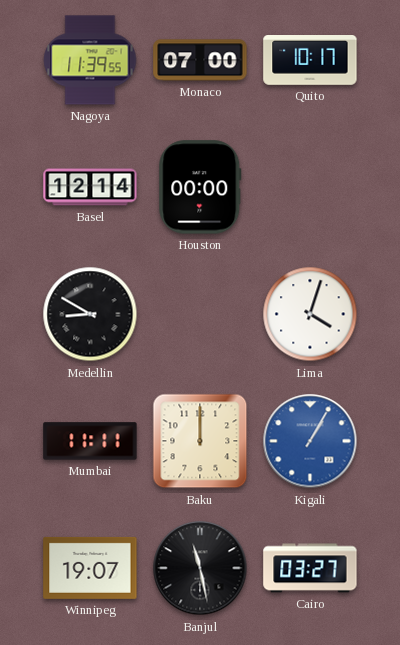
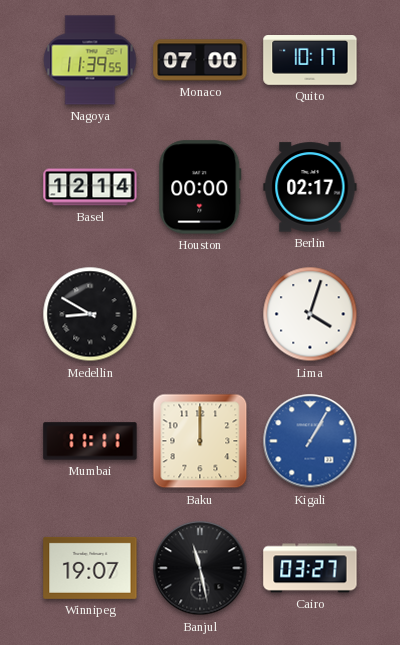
Berlin: none -> 02:17
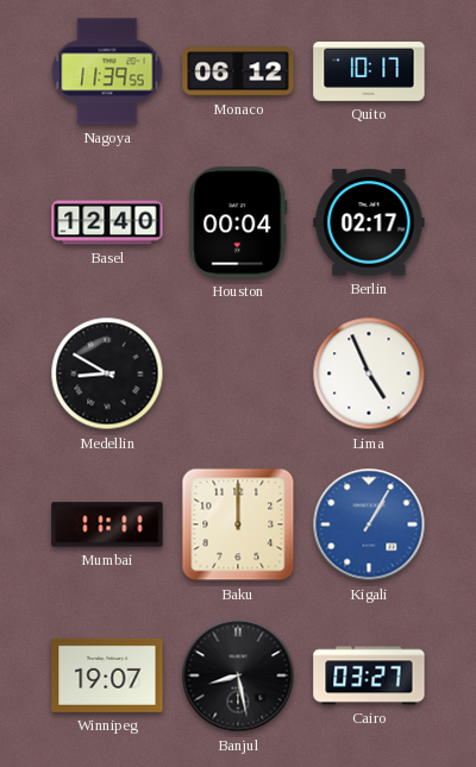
Monaco: 07:00 -> 06:12
Basel: 12:14 -> 12:40
Houston: 00:00 -> 00:04
Lima: 4:03 -> 4:56
Banjul: 11:28 -> 8:28
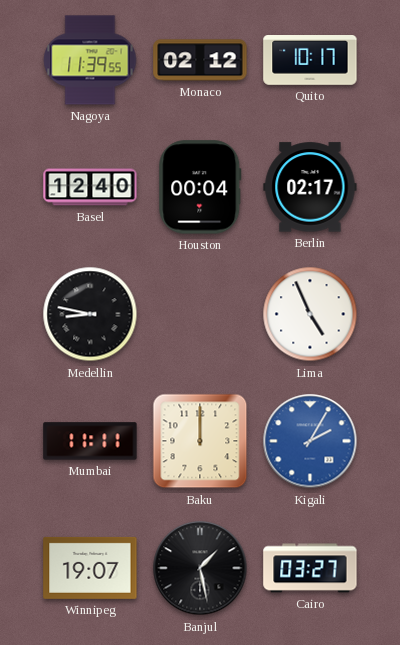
Monaco: 06:12 -> 02:12
Medellin: 8:50 -> 8:47
Kigali: 1:05 -> 2:05
Banjul: 8:28 -> 1:28
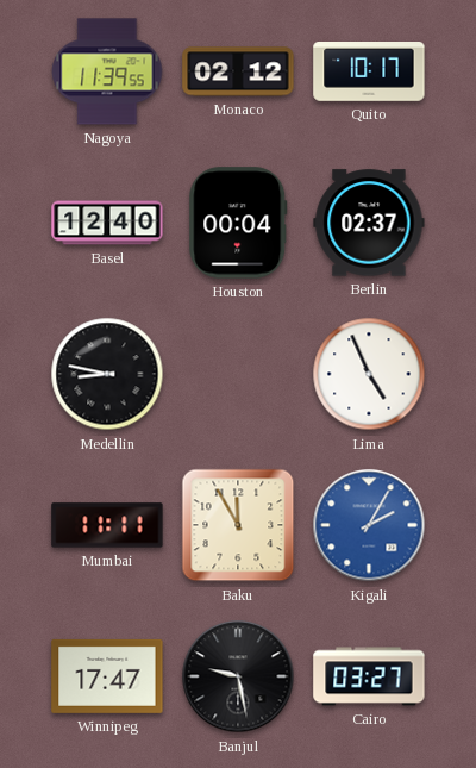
Berlin: 02:17 -> 02:37
Baku: 12:00 -> 11:55
Winnipeg: 19:07 -> 17:47
Banjul: 1:28 -> 9:28
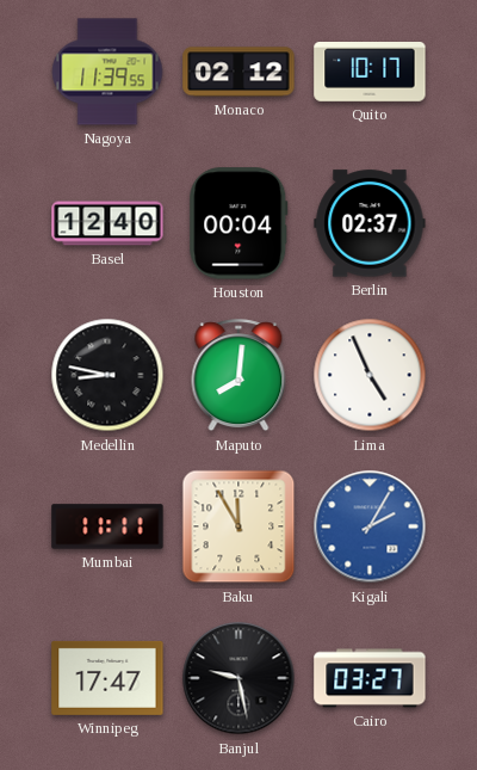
Maputo: none -> 8:01
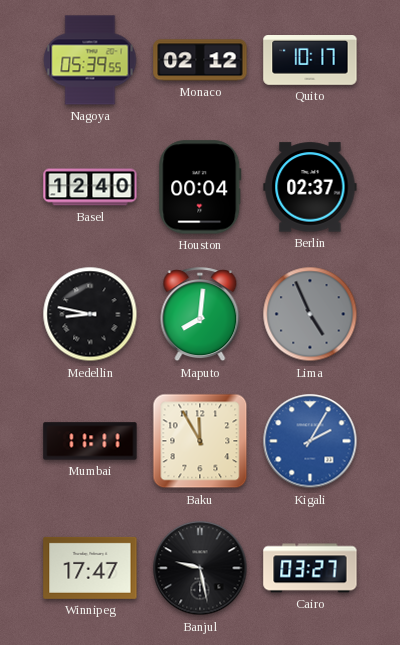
Nagoya: 11:39 -> 05:39
Lima dial: white -> grey
